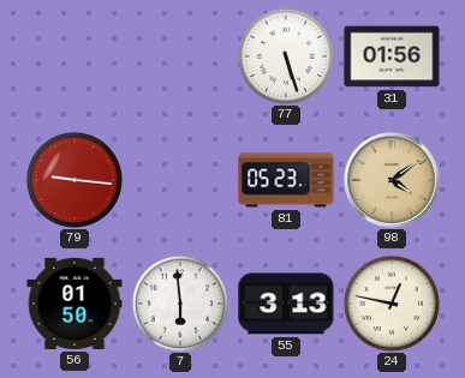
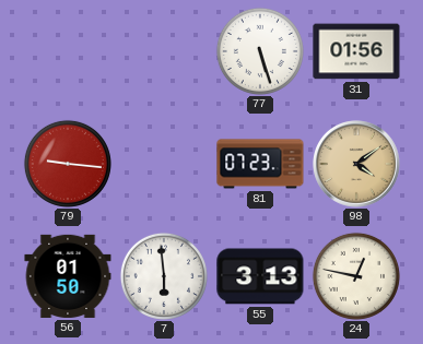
81: 05:23 -> 07:23
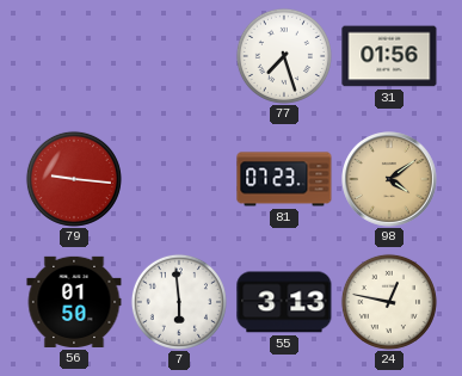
77: 5:27 -> 7:27
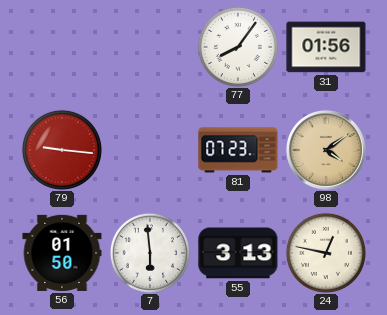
77: 7:27 -> 8:06
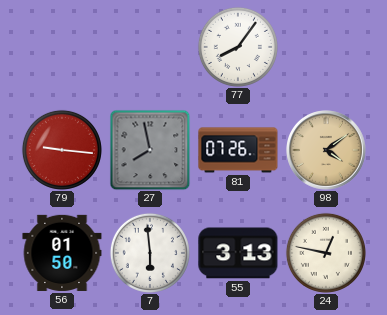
31: 01:56 -> none
27: none -> 7:58
81: 07:23 -> 07:26
